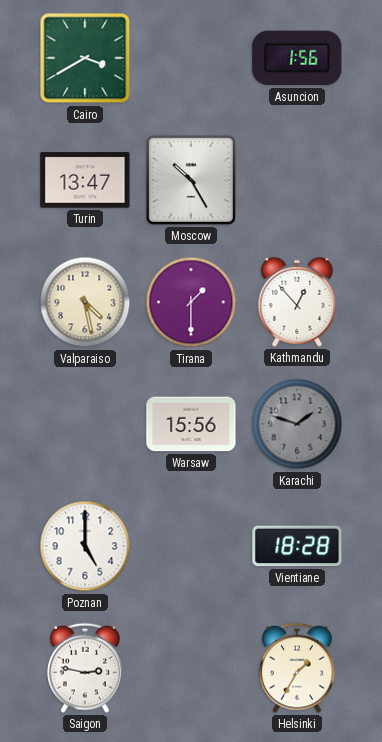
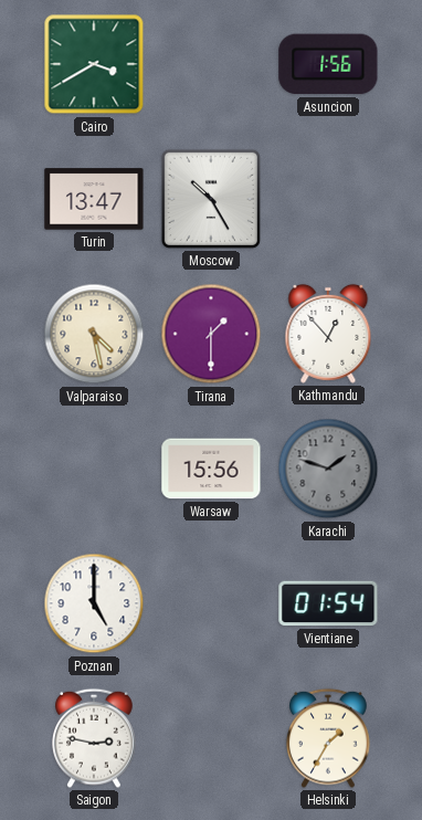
Vientiane: 18:28 -> 01:54
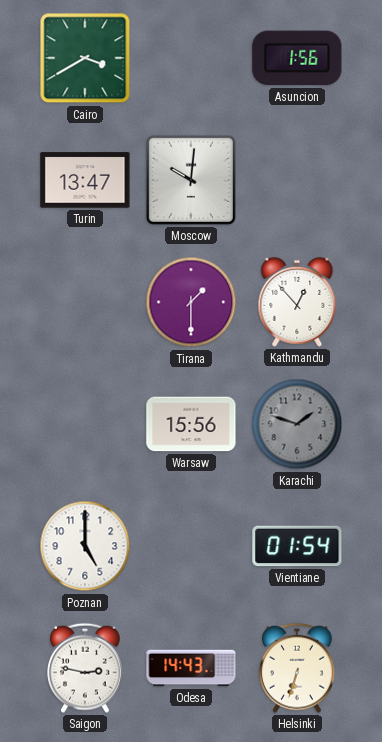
Moscow: 10:25 -> 10:01
Valparaiso: 4:28 -> none
Odesa: none -> 14:43
Helsinki: 1:35 -> 6:33
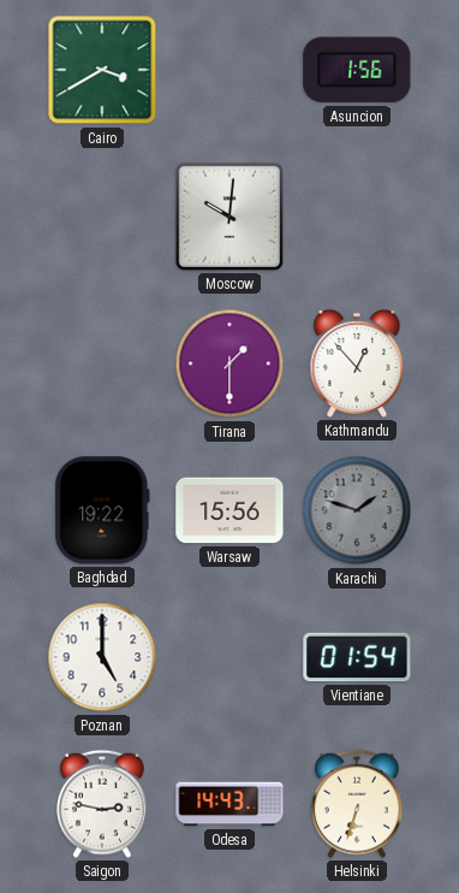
Turin: 13:47 -> none
Baghdad: none -> 19:22
